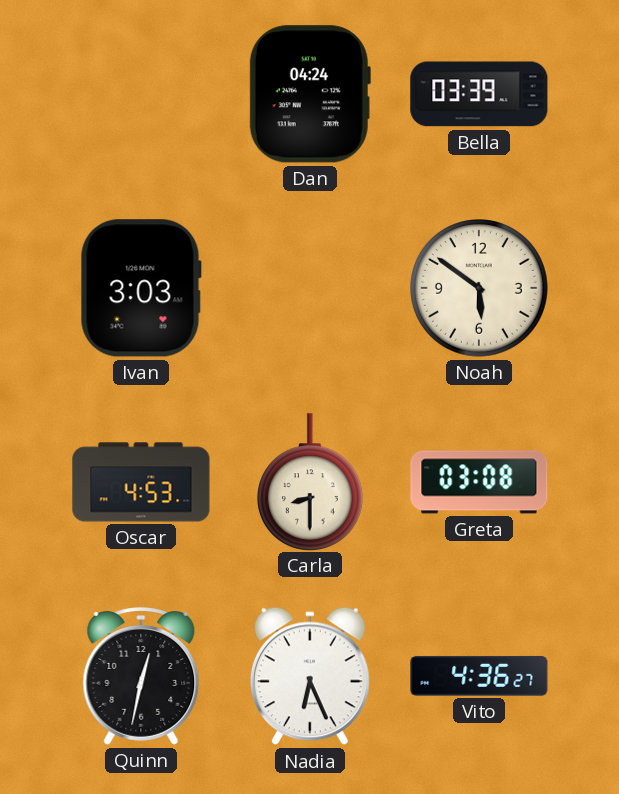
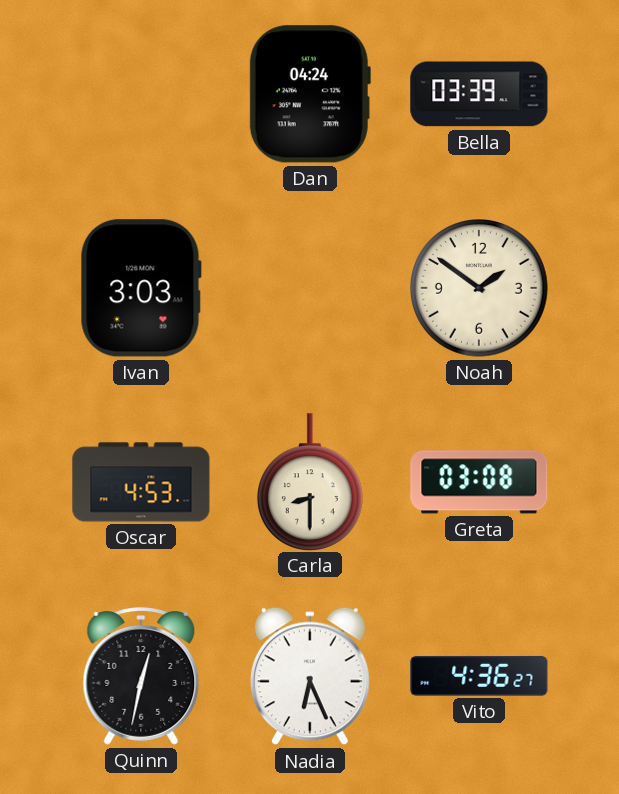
Noah: 5:51 -> 1:51
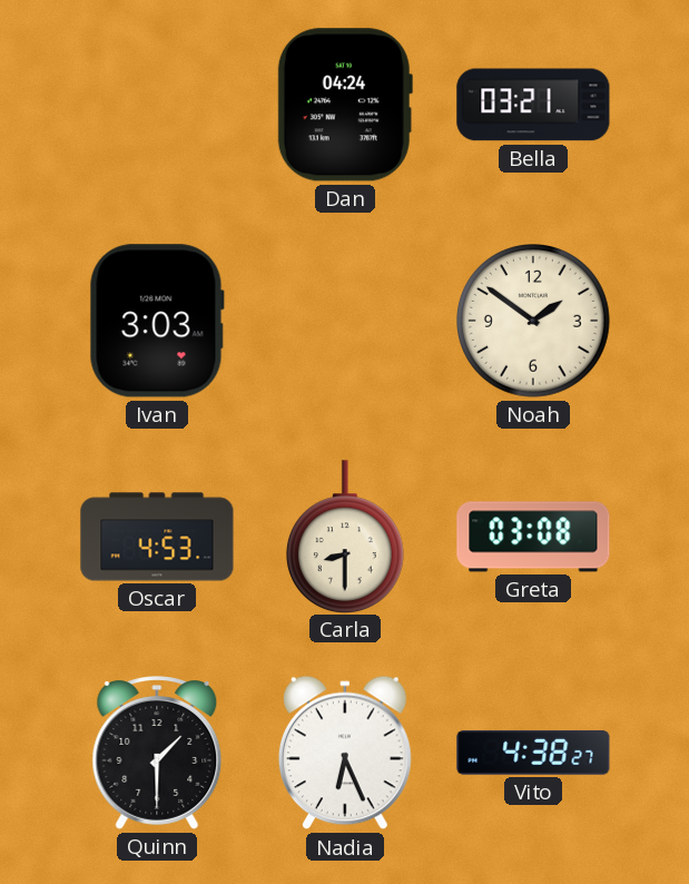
Bella: 03:39 -> 03:21
Quinn: 12:32 -> 1:30
Vito: 4:36 -> 4:38
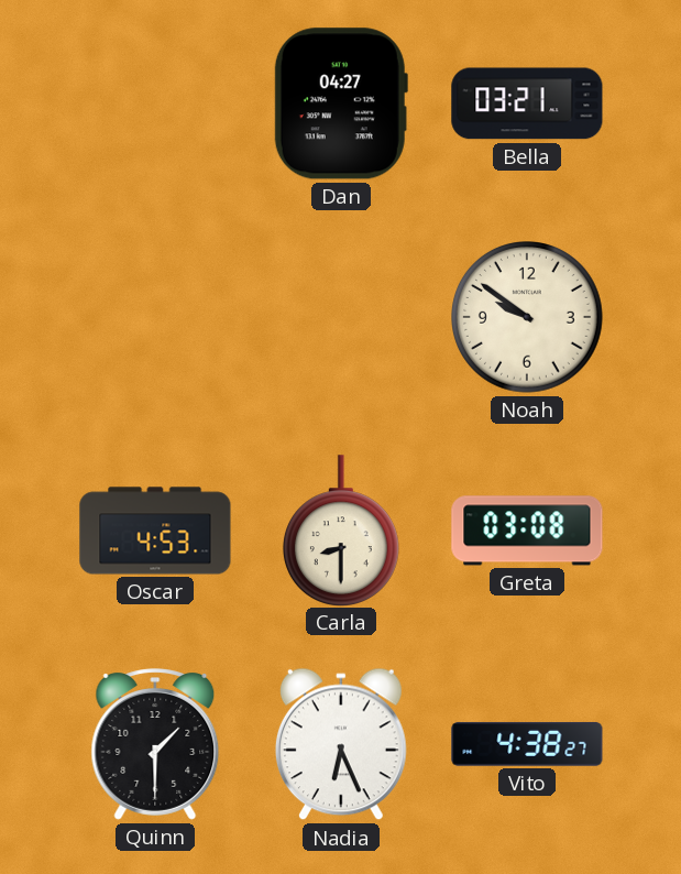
Dan: 04:24 -> 04:27
Ivan: 3:03 -> none
Noah: 1:51 -> 9:51
